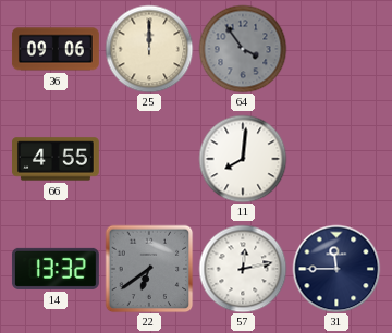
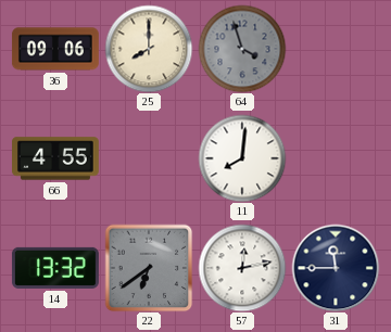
25: 12:00 -> 8:00
64: 3:54 -> 3:57
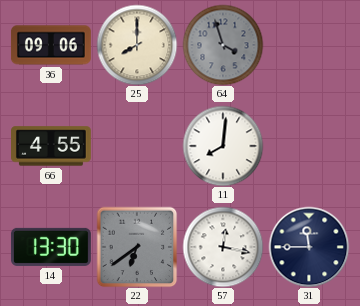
14: 13:32 -> 13:30
57: 12:13 -> 12:17
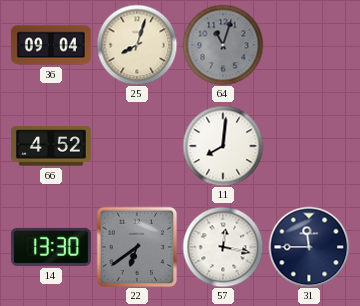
36: 09:06 -> 09:04
25: 8:00 -> 8:03
64: 3:57 -> 11:03
66: 4:55 -> 4:52
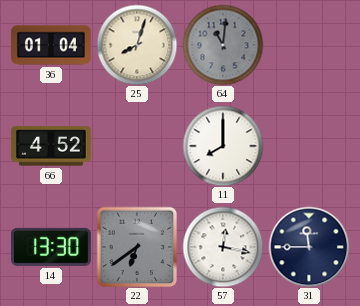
36: 09:04 -> 01:04
64: 11:03 -> 11:01
11: 8:01 -> 8:00
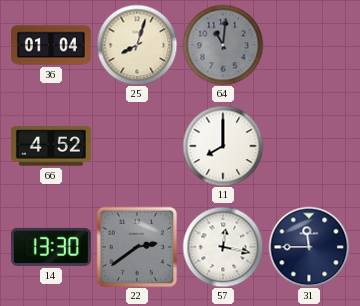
22: 6:39 -> 2:39
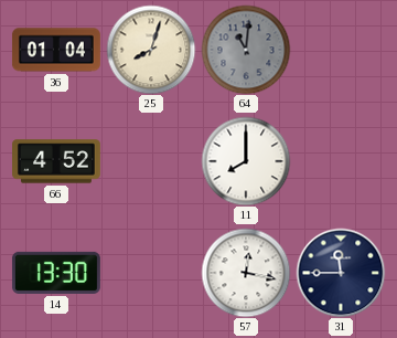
22: 2:39 -> none
